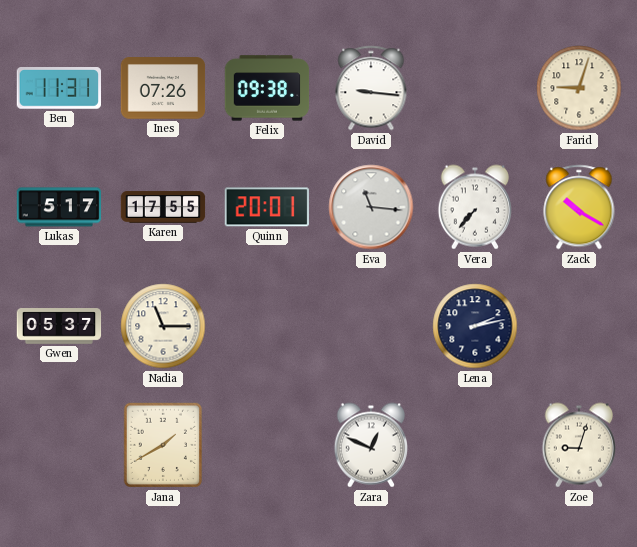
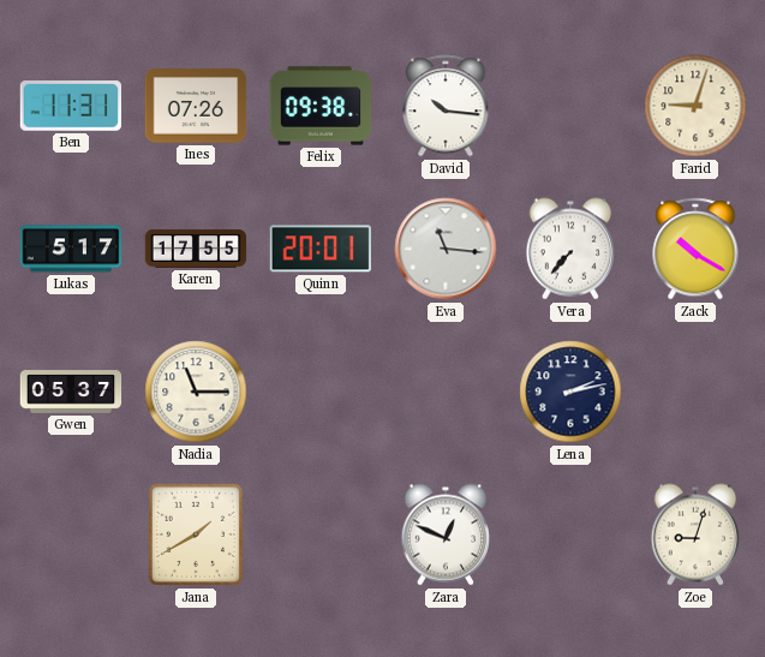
David: 9:16 -> 10:16
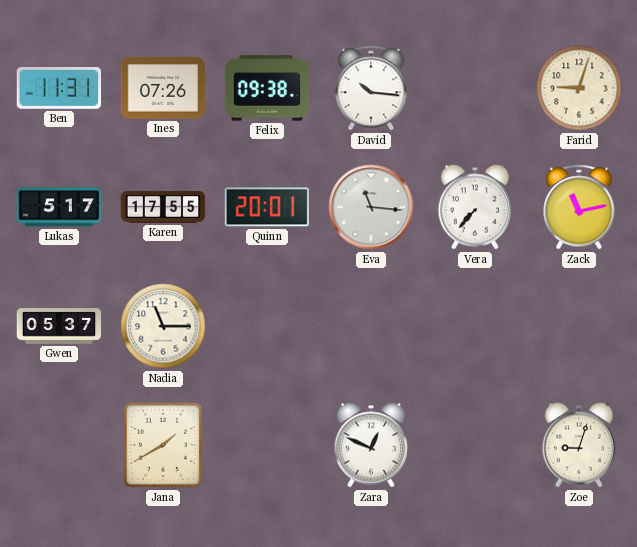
Zack: 10:20 -> 11:13
Lena: 2:13 -> none
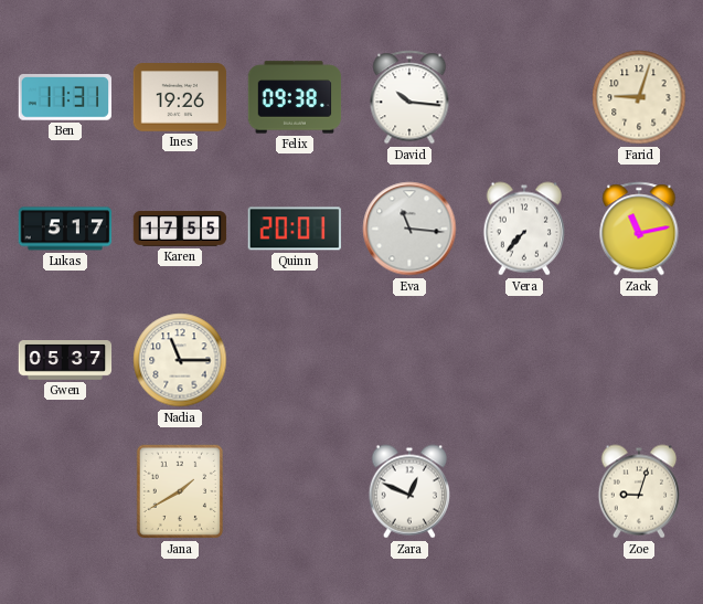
Ines: 07:26 -> 19:26
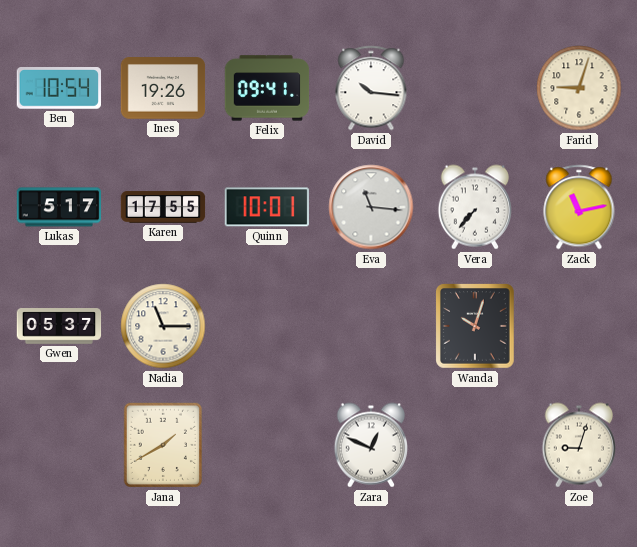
Ben: 11:31 -> 10:54
Felix: 09:38 -> 09:41
Quinn: 20:01 -> 10:01
Wanda: none -> 10:03
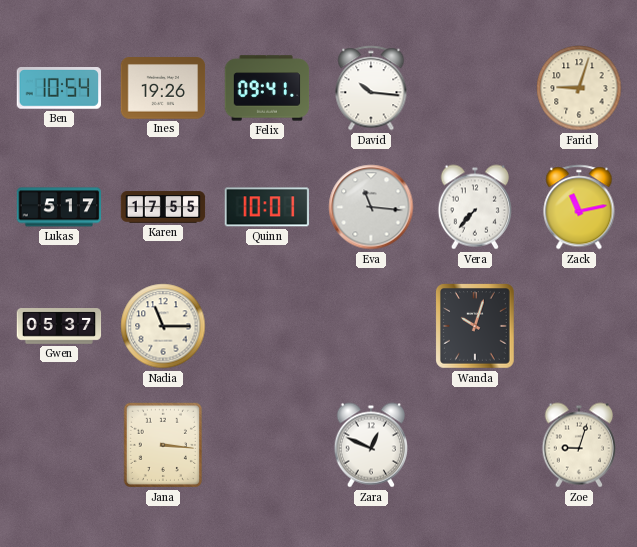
Jana: 1:40 -> 3:16
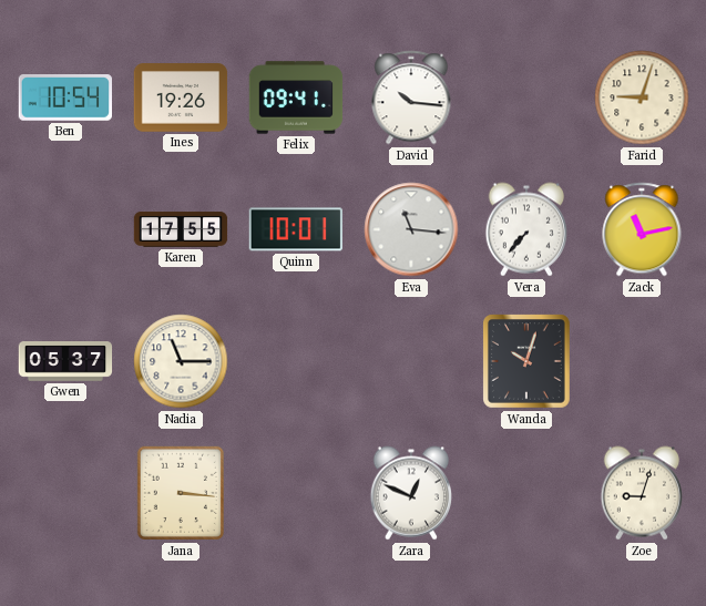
Lukas: 5:17 -> none
